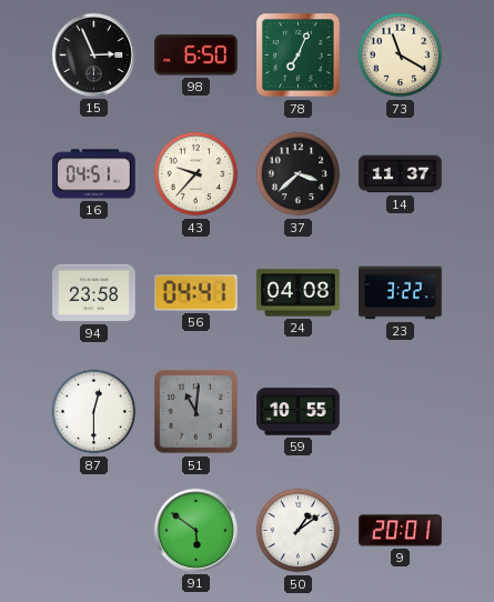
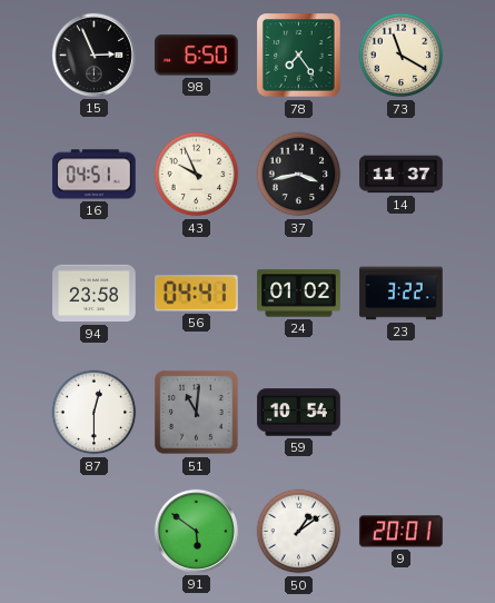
78: 7:04 -> 7:24
43: 9:37 -> 9:56
37: 3:38 -> 3:43
24: 04:08 -> 01:02
59: 10:55 -> 10:54
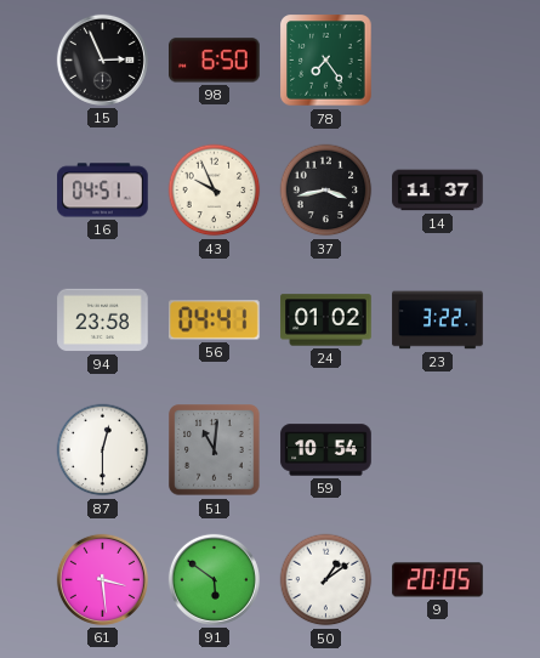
73: 11:20 -> none
61: none -> 3:29
9: 20:01 -> 20:05
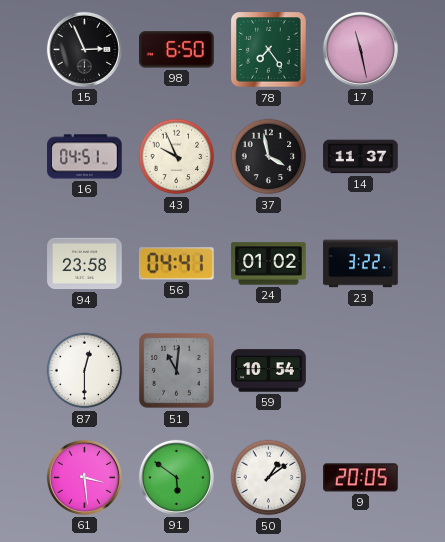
17: none -> 11:28
37: 3:43 -> 3:58
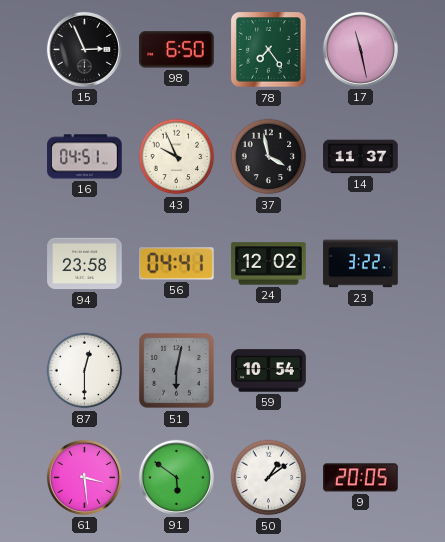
24: 01:02 -> 12:02
51: 11:01 -> 6:02
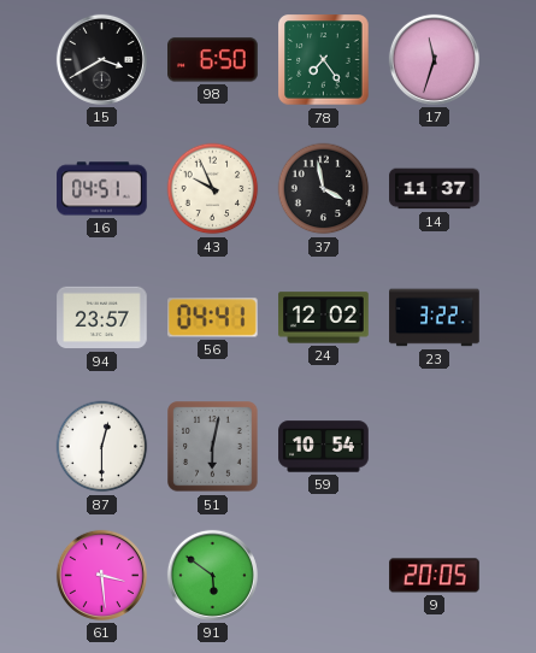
15: 2:56 -> 3:40
17: 11:28 -> 11:33
94: 23:58 -> 23:57
50: 1:09 -> none
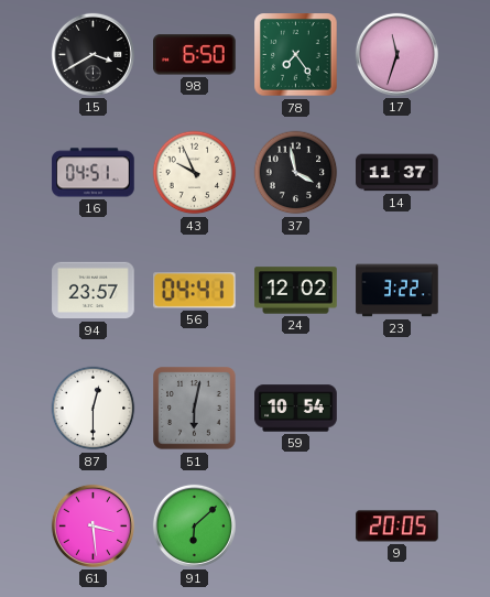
91: 5:51 -> 6:08
